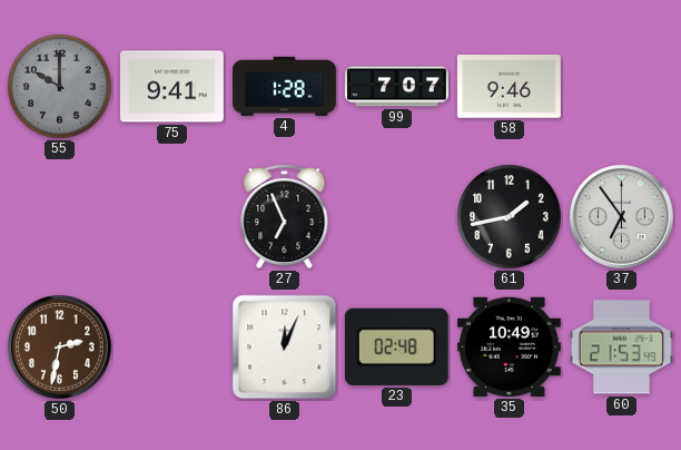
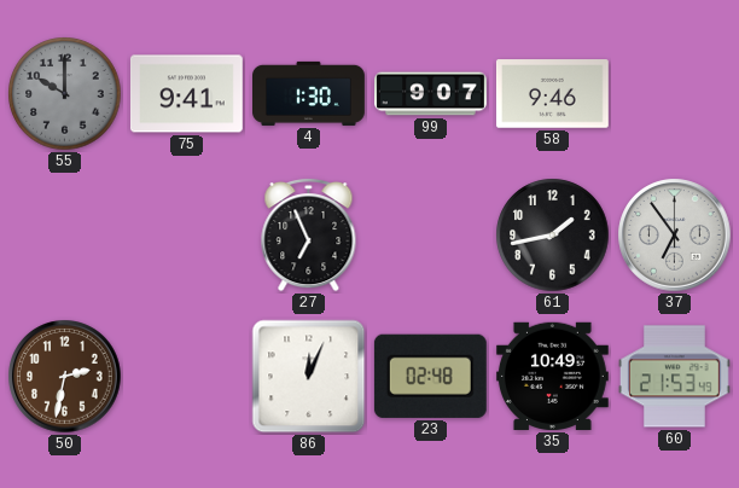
4: 1:28 -> 1:30
99: 7:07 -> 9:07
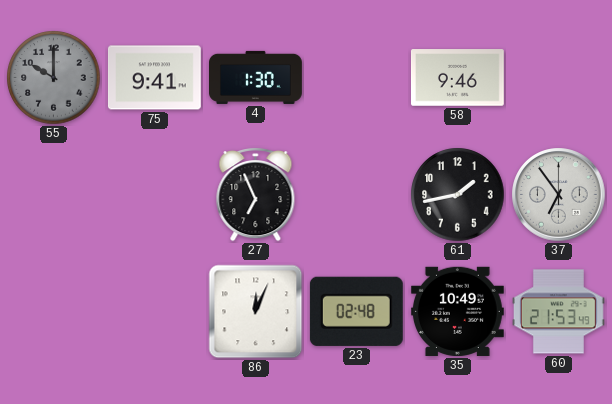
99: 9:07 -> none
50: 2:32 -> none
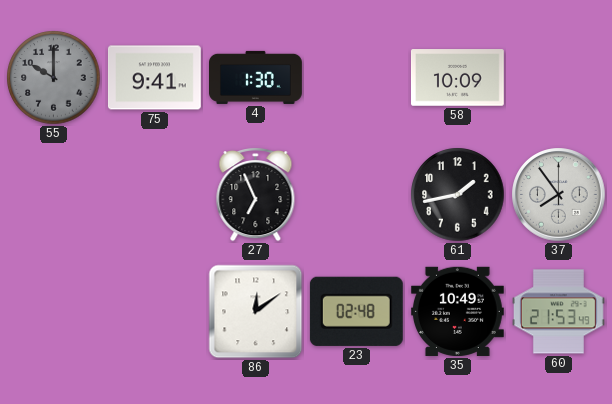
58: 9:46 -> 10:09
37: 6:54 -> 7:54
86: 12:04 -> 12:09
